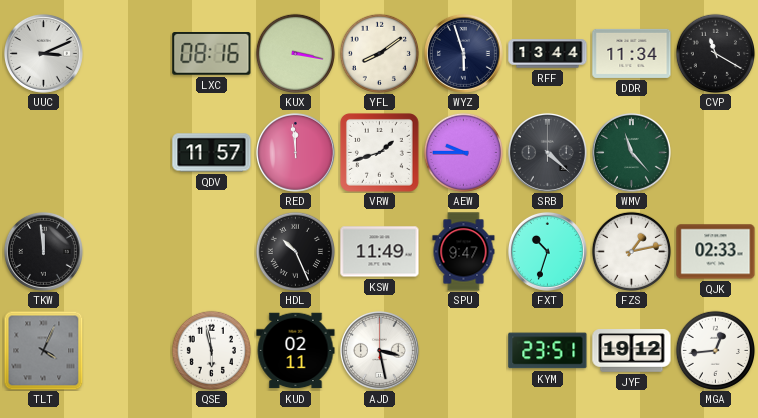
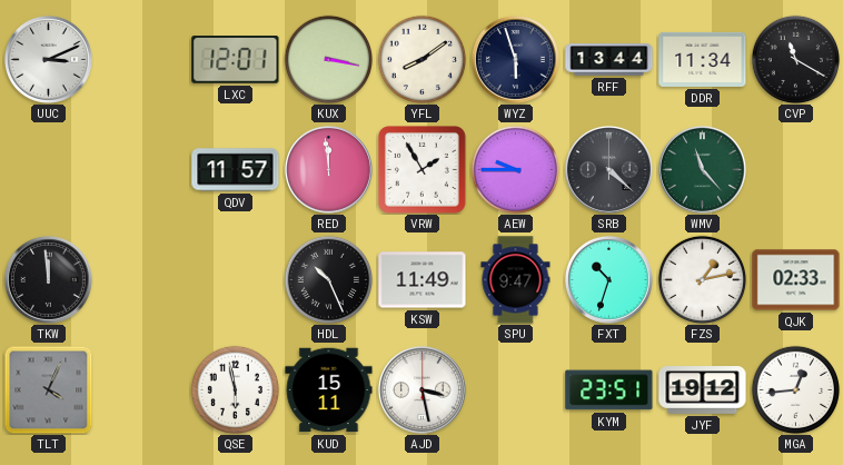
LXC: 08:16 -> 12:01
VRW: 1:42 -> 1:55
KUD: 02:11 -> 15:11
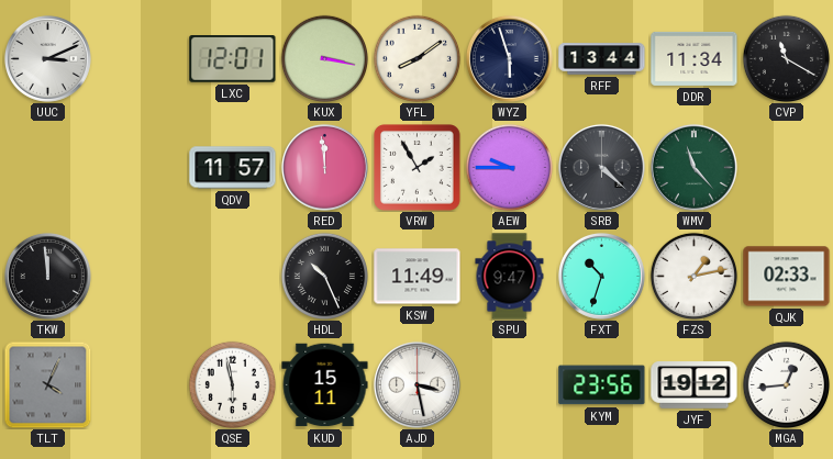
KYM: 23:51 -> 23:56
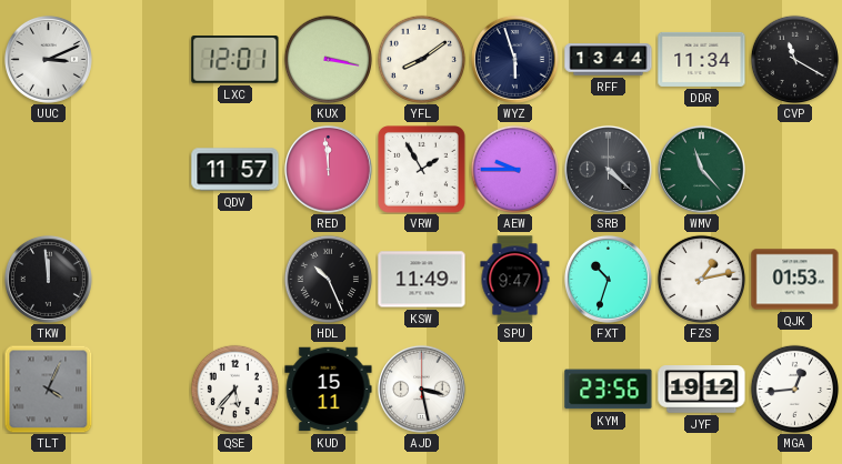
QJK: 02:33 -> 01:53
QSE: 5:58 -> 5:37
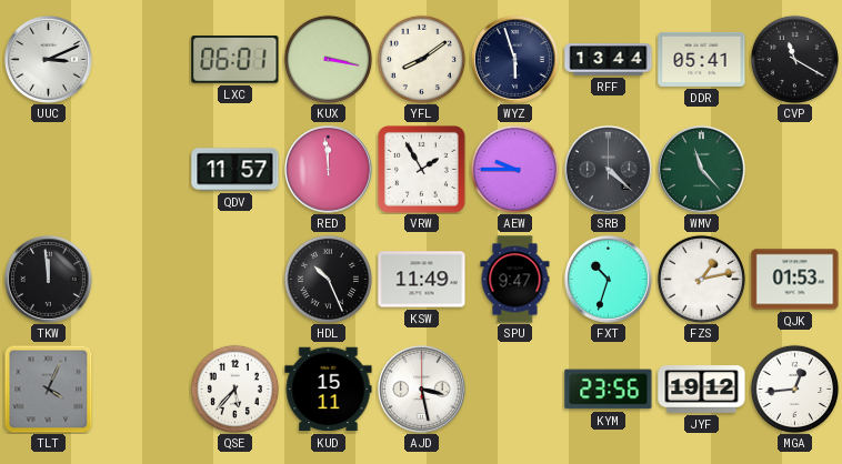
LXC: 12:01 -> 06:01
DDR: 11:34 -> 05:41
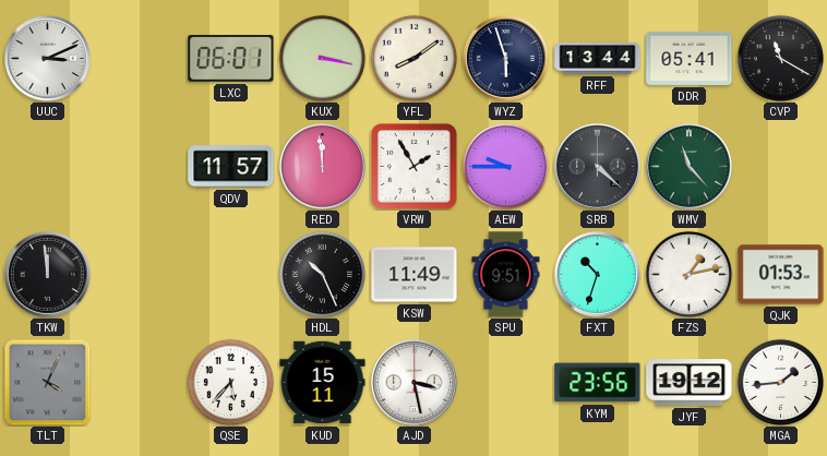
SPU: 9:47 -> 9:51
MGA: 12:44 -> 1:44
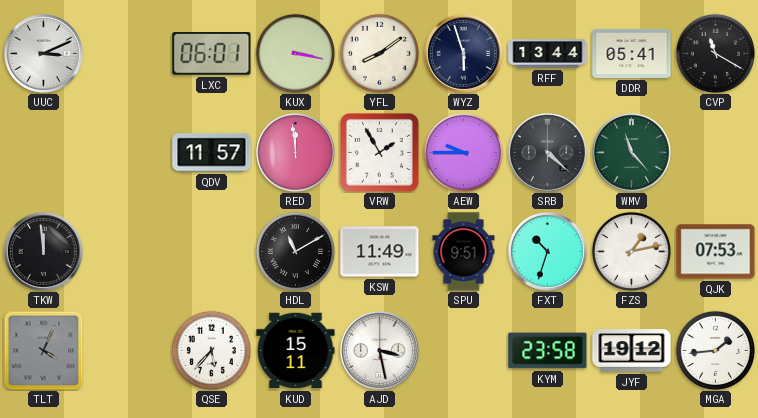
HDL: 10:26 -> 11:10
QJK: 01:53 -> 07:53
KYM: 23:56 -> 23:58
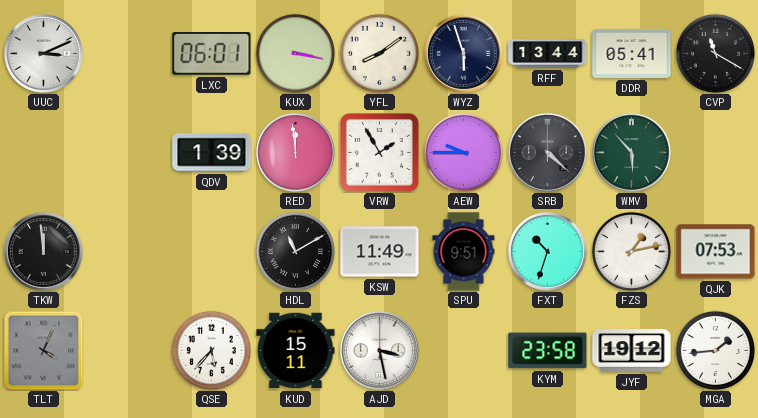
QDV: 11:57 -> 1:39
WMV: 11:23 -> 5:53
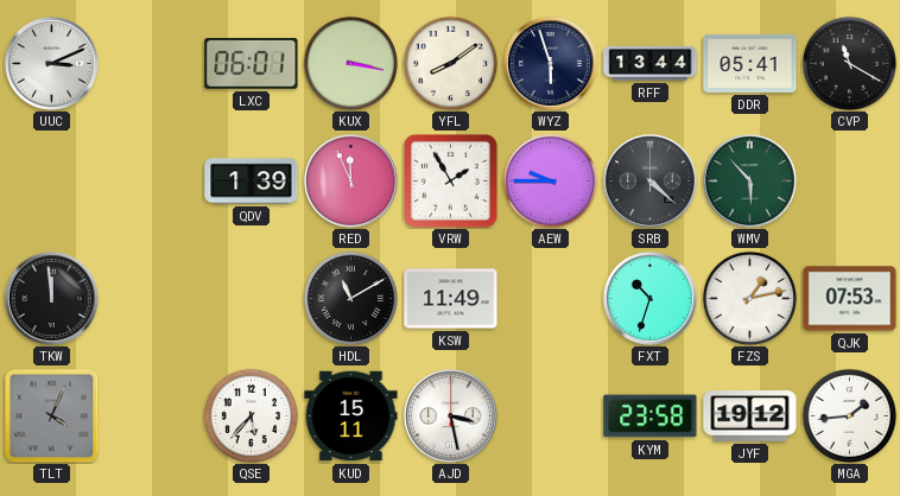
RED: 11:59 -> 11:56
SPU: 9:51 -> none
